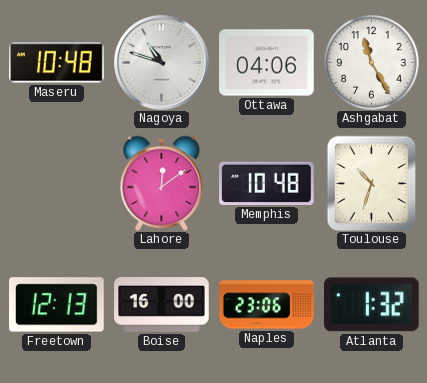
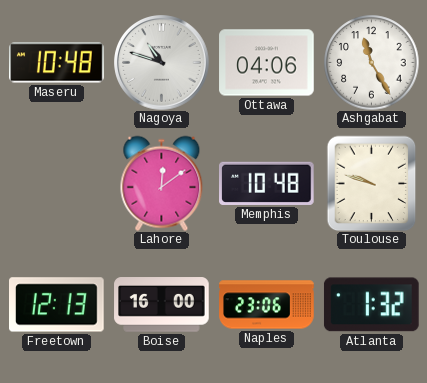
Toulouse: 10:33 -> 9:48
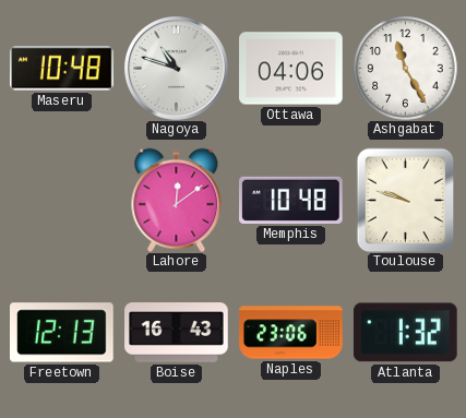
Boise: 16:00 -> 16:43
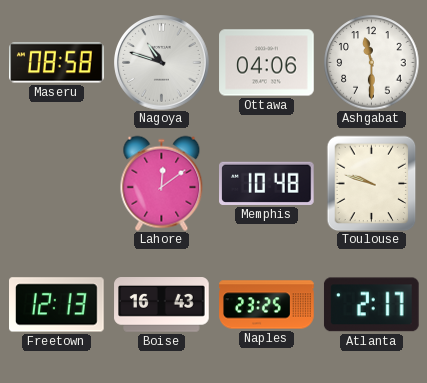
Maseru: 10:48 -> 08:58
Ashgabat: 11:25 -> 11:30
Naples: 23:06 -> 23:25
Atlanta: 1:32 -> 2:17
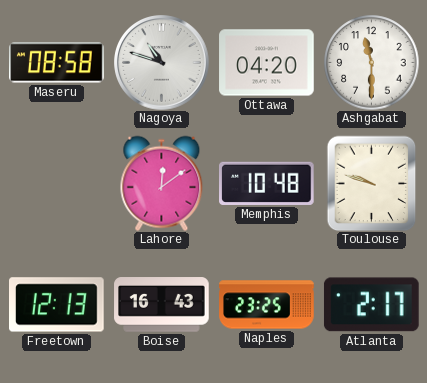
Ottawa: 04:06 -> 04:20
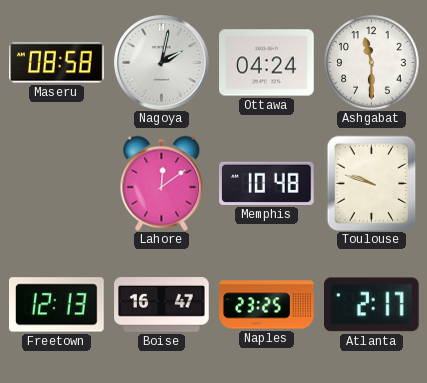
Nagoya: 10:48 -> 2:02
Ottawa: 04:20 -> 04:24
Boise: 16:43 -> 16:47
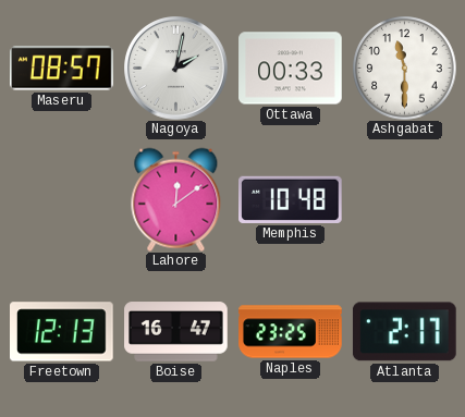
Maseru: 08:58 -> 08:57
Ottawa: 04:24 -> 00:33
Toulouse: 9:48 -> none
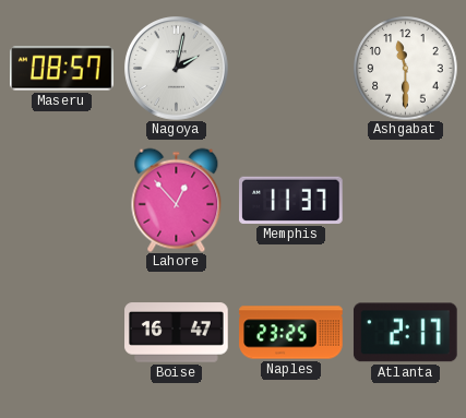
Ottawa: 00:33 -> none
Lahore: 12:09 -> 12:53
Memphis: 10:48 -> 11:37
Freetown: 12:13 -> none
